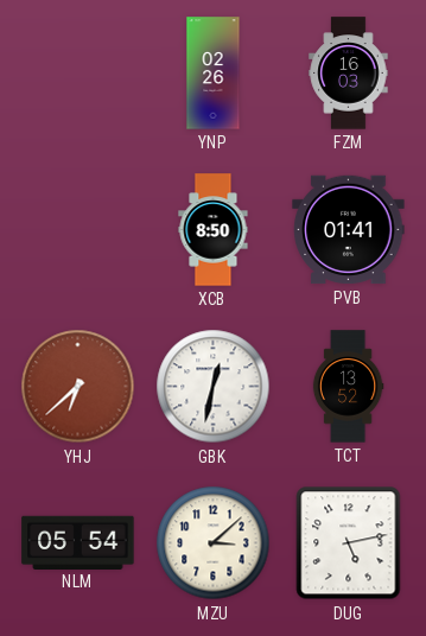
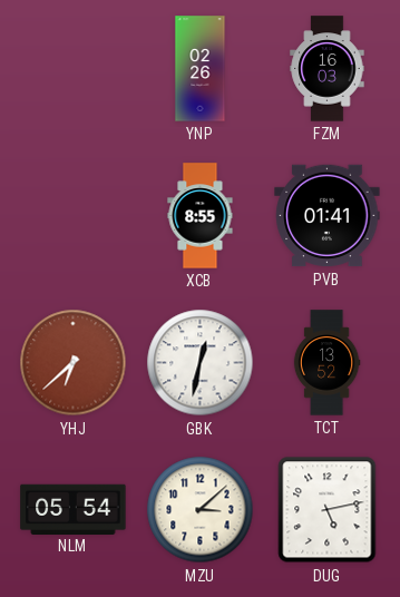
XCB: 8:50 -> 8:55
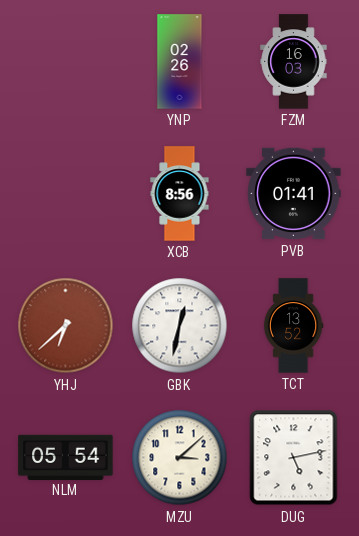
XCB: 8:55 -> 8:56
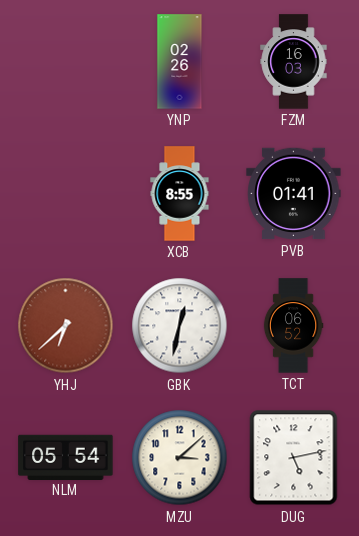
XCB: 8:56 -> 8:55
TCT: 13:52 -> 06:52
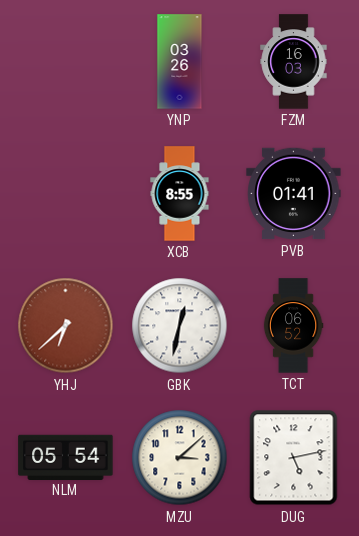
YNP: 02:26 -> 03:26
